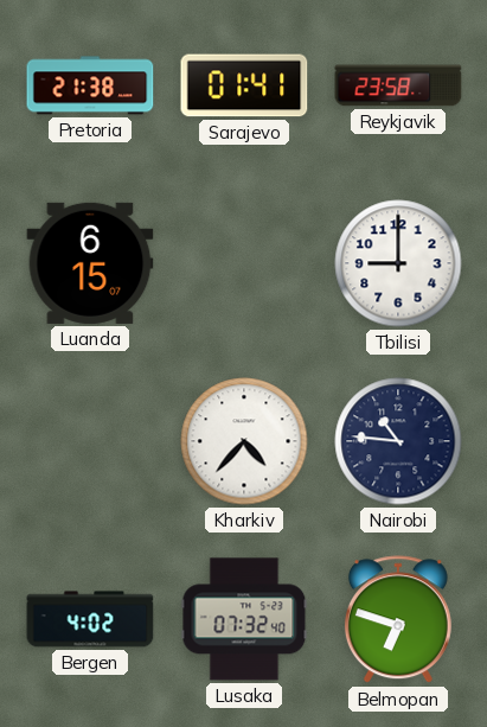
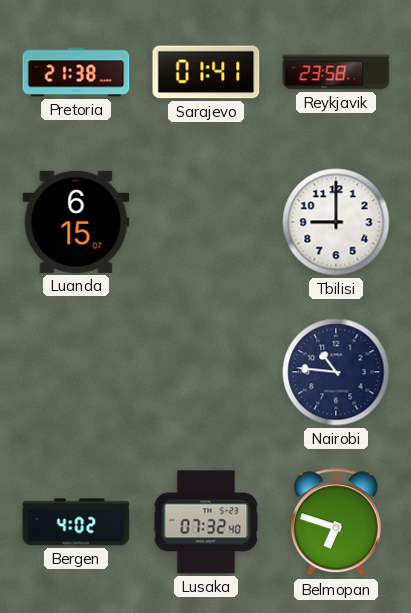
Kharkiv: 4:37 -> none
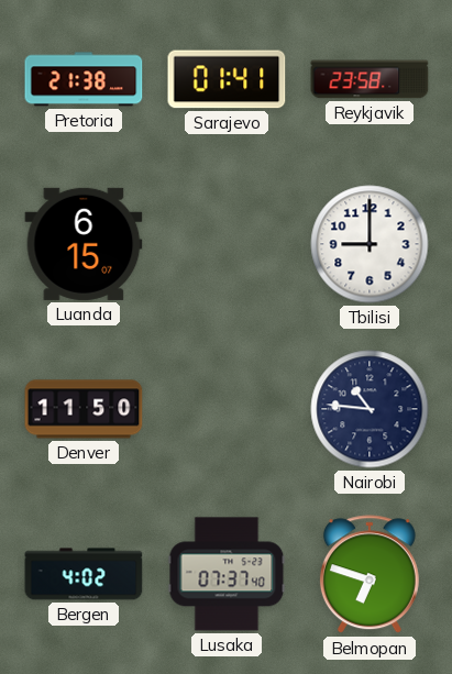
Denver: none -> 11:50
Lusaka: 07:32 -> 07:37
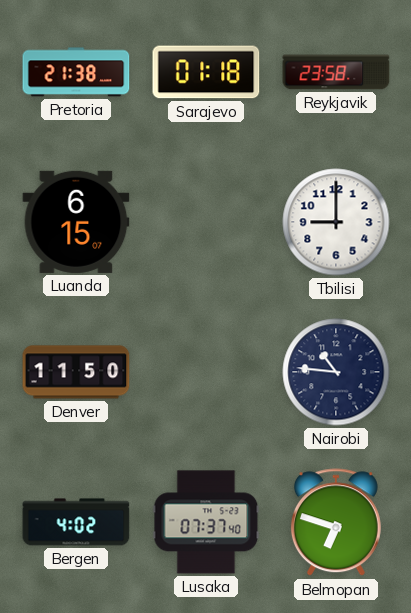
Sarajevo: 01:41 -> 01:18
